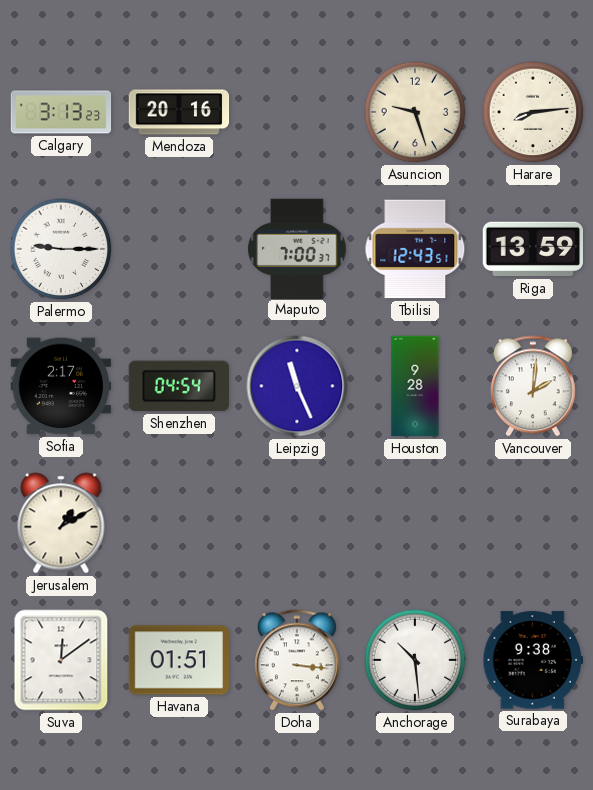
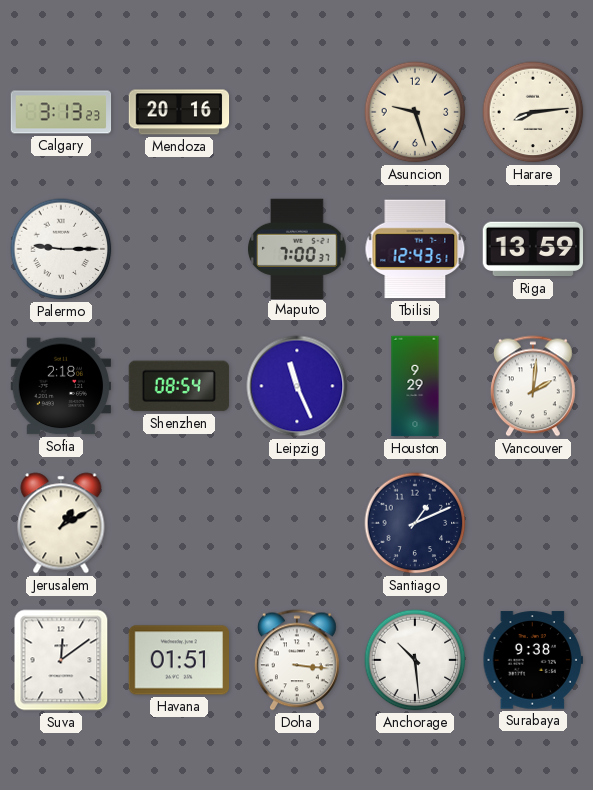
Sofia: 2:17 -> 2:18
Shenzhen: 04:54 -> 08:54
Houston: 9:28 -> 9:29
Santiago: none -> 1:11
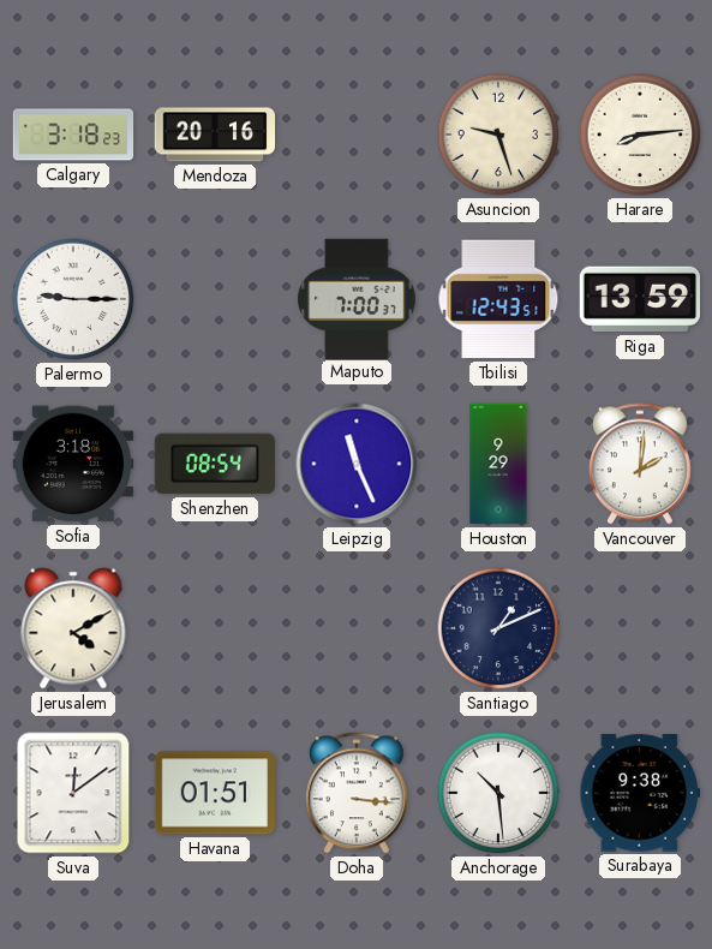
Calgary: 3:13 -> 3:18
Sofia: 2:18 -> 3:18
Jerusalem: 1:10 -> 4:10
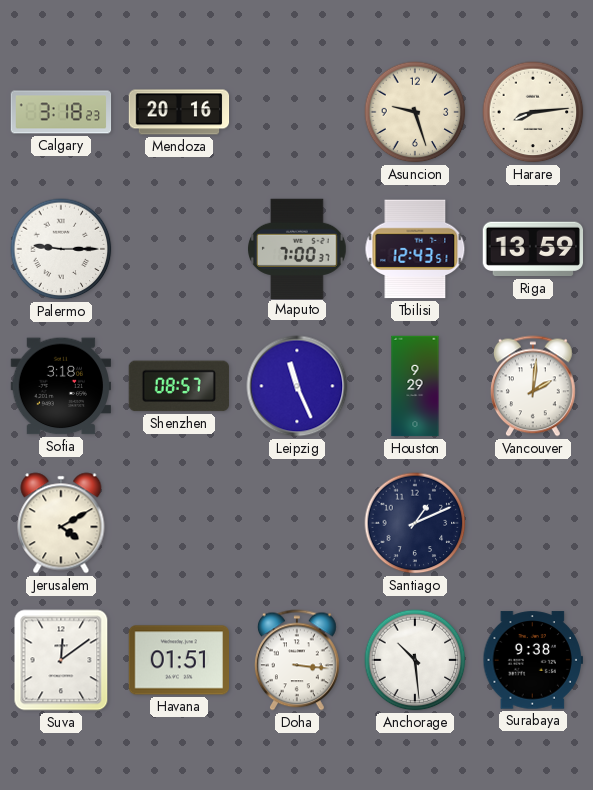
Shenzhen: 08:54 -> 08:57
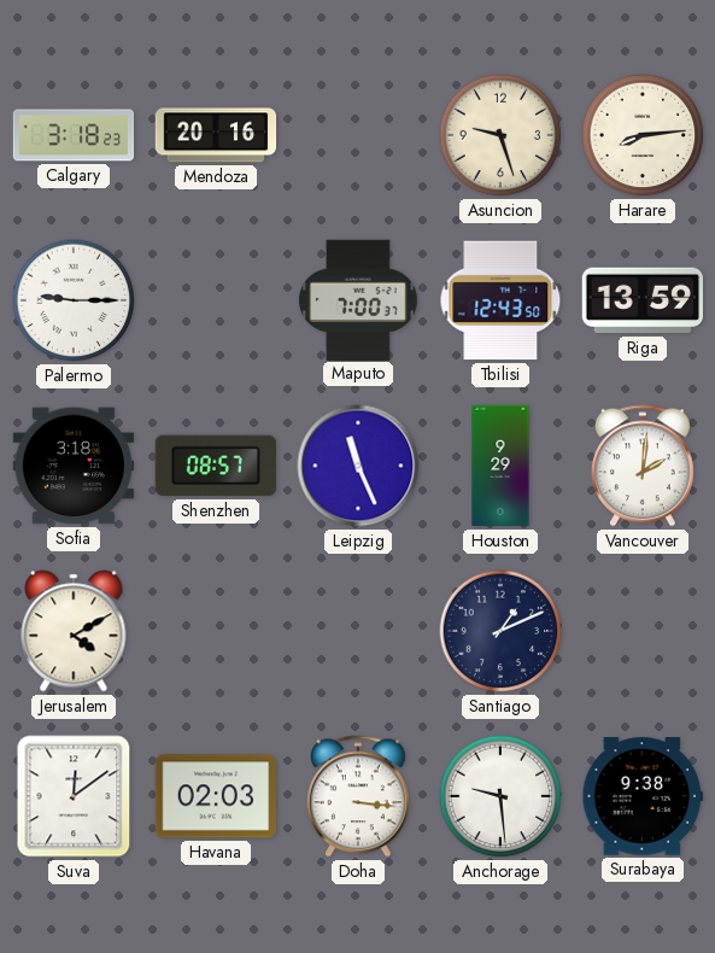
Tbilisi: 12:43:51 -> 12:43:50
Havana: 01:51 -> 02:03
Anchorage: 10:29 -> 9:29
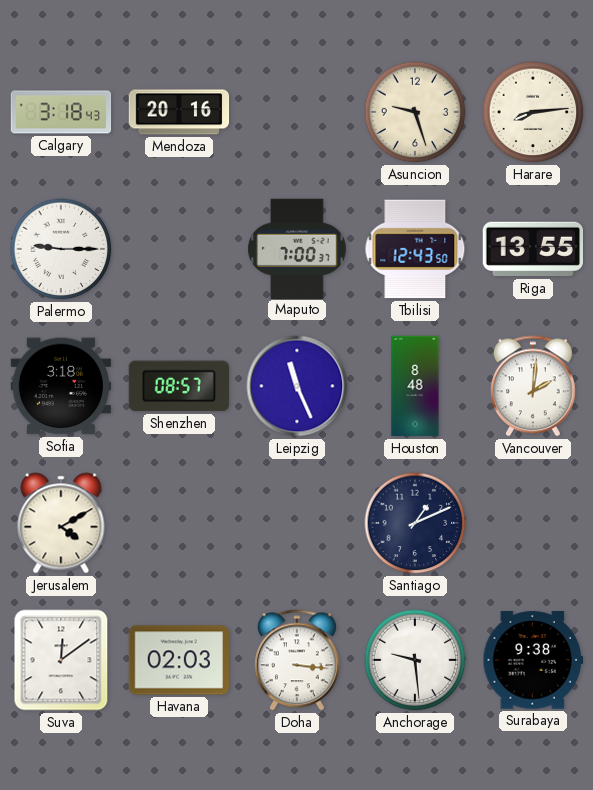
Calgary: 3:18:23 -> 3:18:43
Riga: 13:59 -> 13:55
Houston: 9:29 -> 8:48
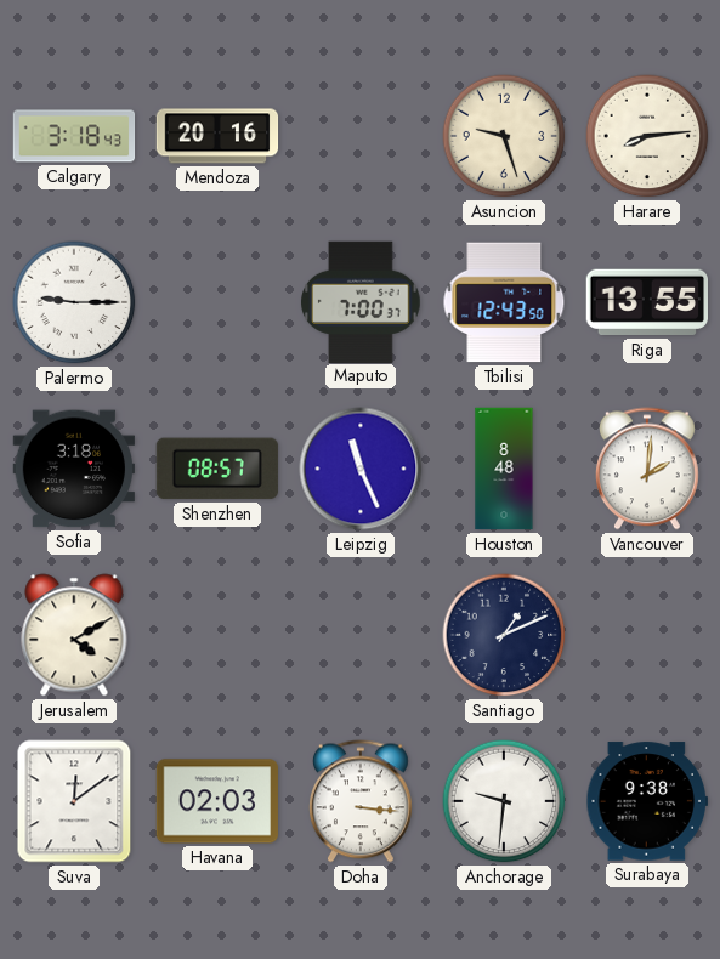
Anchorage: 9:29 -> 9:31
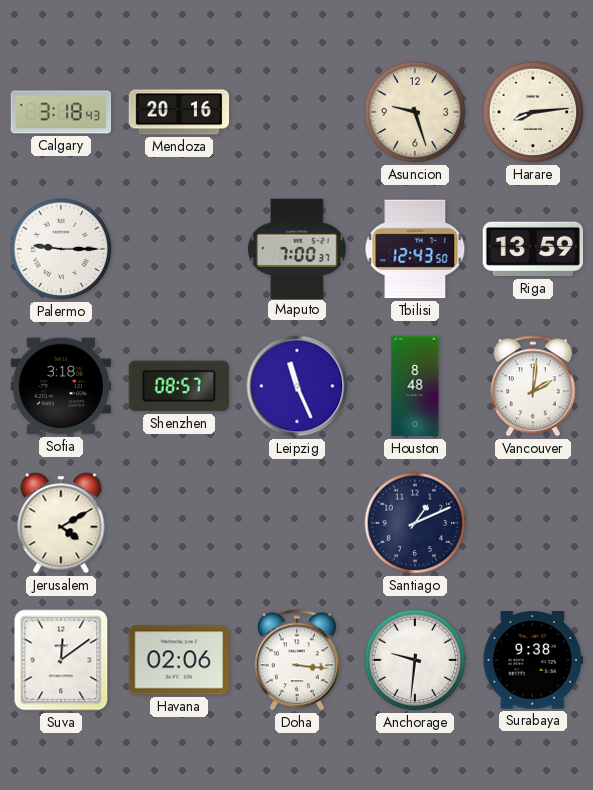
Riga: 13:55 -> 13:59
Havana: 02:03 -> 02:06
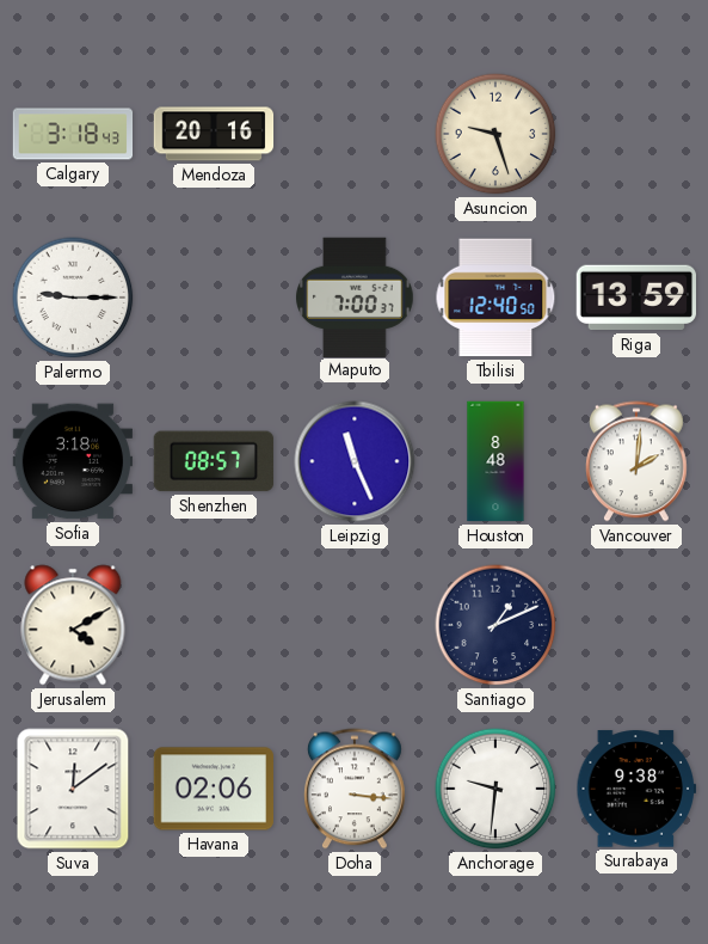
Harare: 8:14 -> none
Tbilisi: 12:43 -> 12:40
